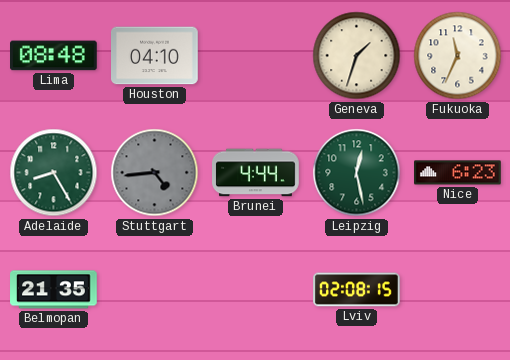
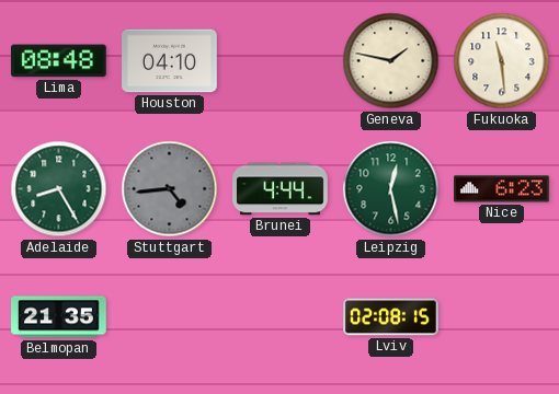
Geneva: 1:33 -> 1:47
Fukuoka: 11:34 -> 11:29
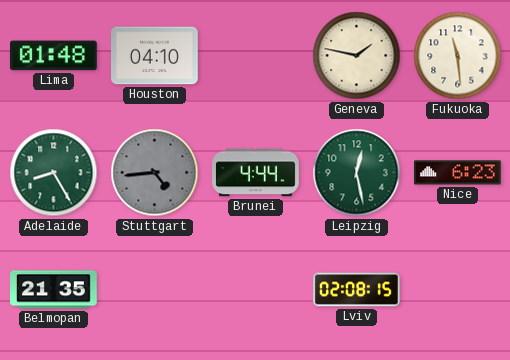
Lima: 08:48 -> 01:48
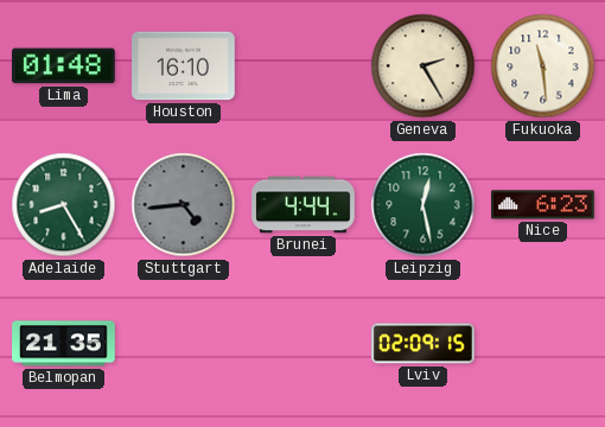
Houston: 04:10 -> 16:10
Geneva: 1:47 -> 2:25
Lviv: 02:08 -> 02:09
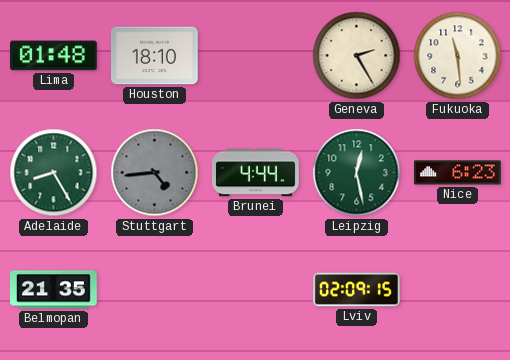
Houston: 16:10 -> 18:10
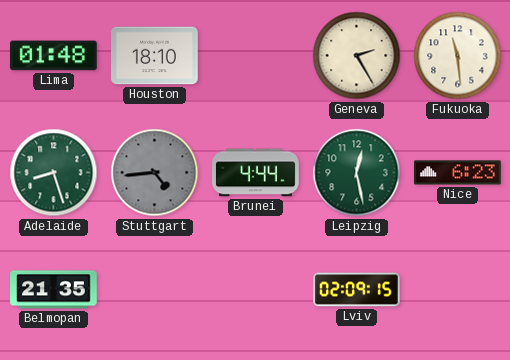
Adelaide: 8:25 -> 8:27
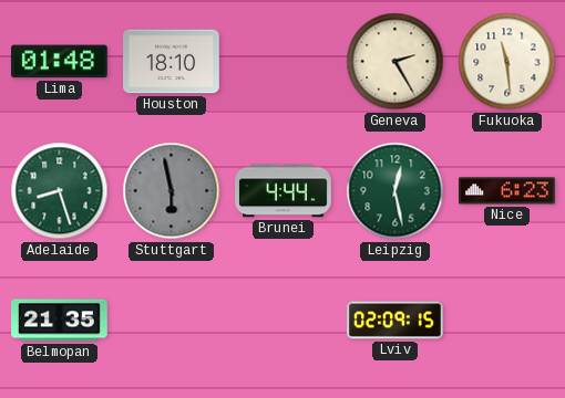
Stuttgart: 4:44 -> 5:58
